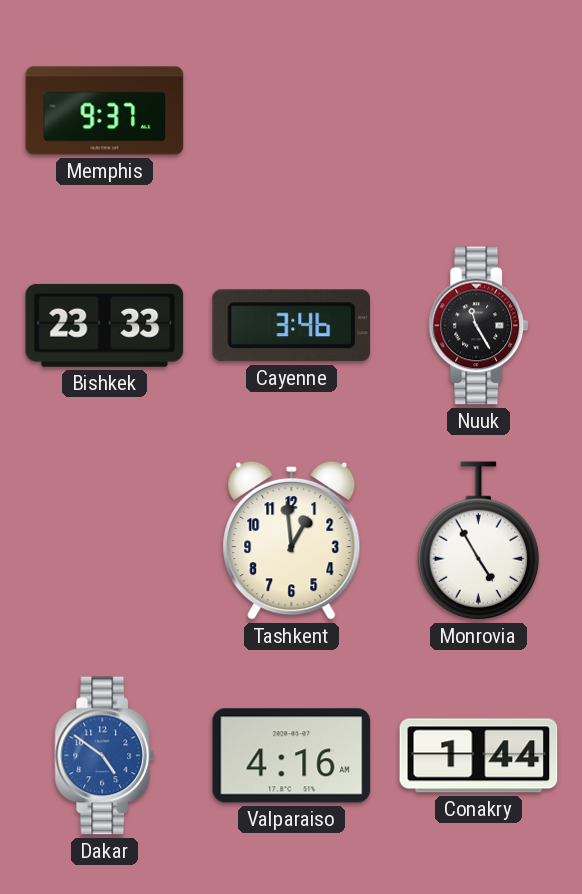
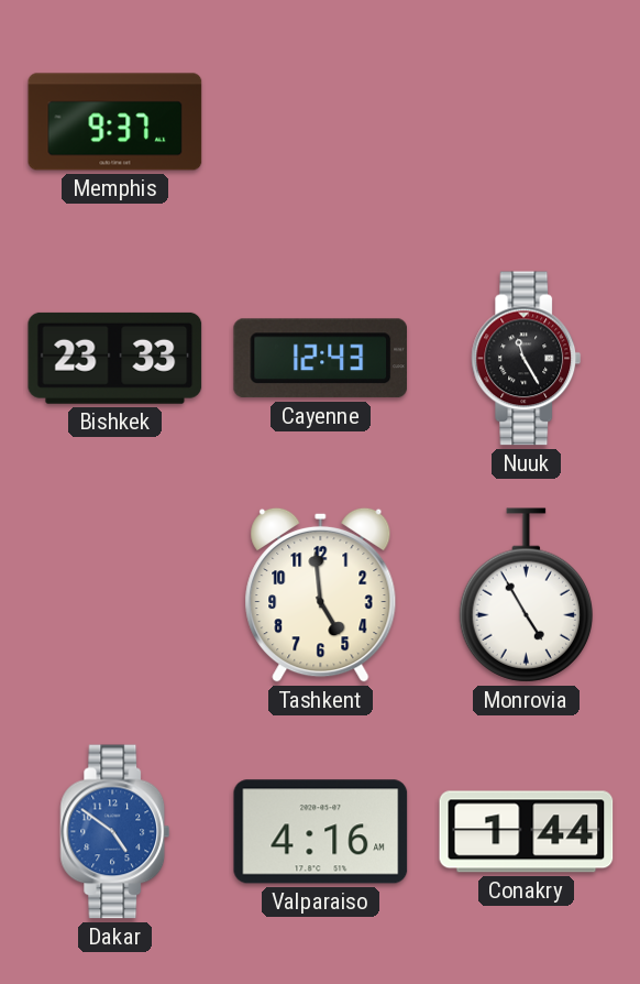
Cayenne: 3:46 -> 12:43
Tashkent: 12:59 -> 4:59
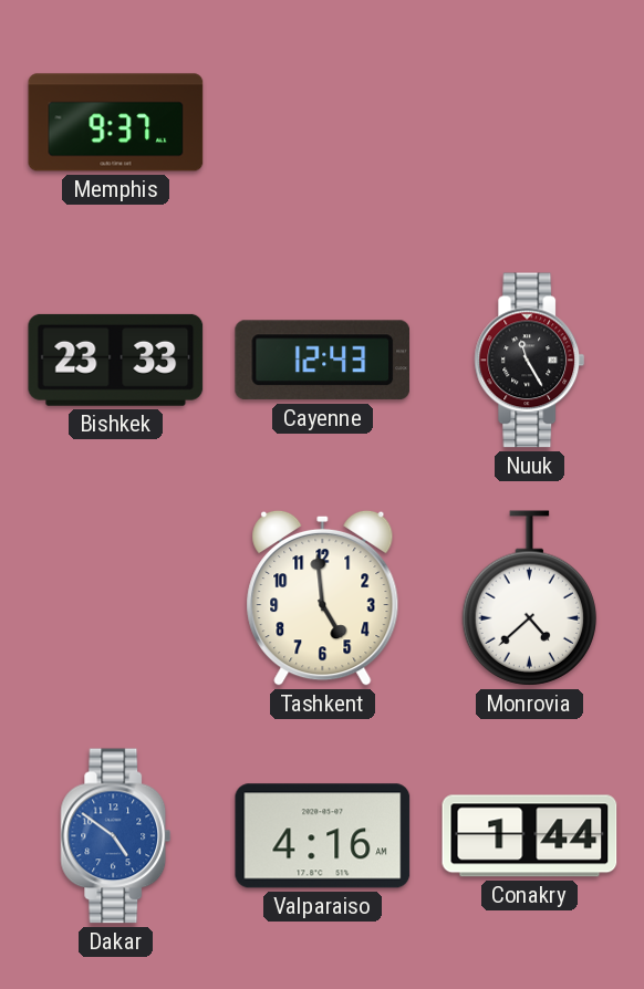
Monrovia: 4:55 -> 4:38
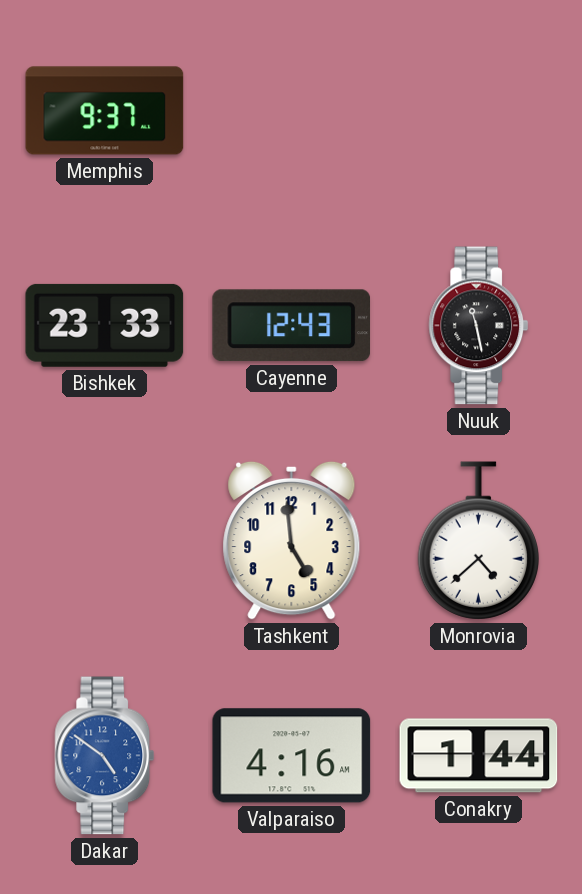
Nuuk: 11:25 -> 11:28
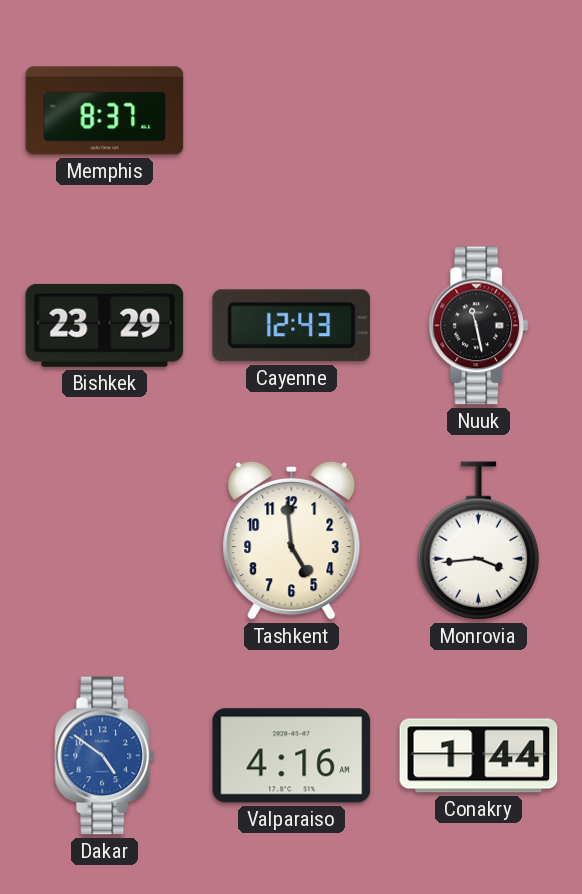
Memphis: 9:37 -> 8:37
Bishkek: 23:33 -> 23:29
Monrovia: 4:38 -> 3:44
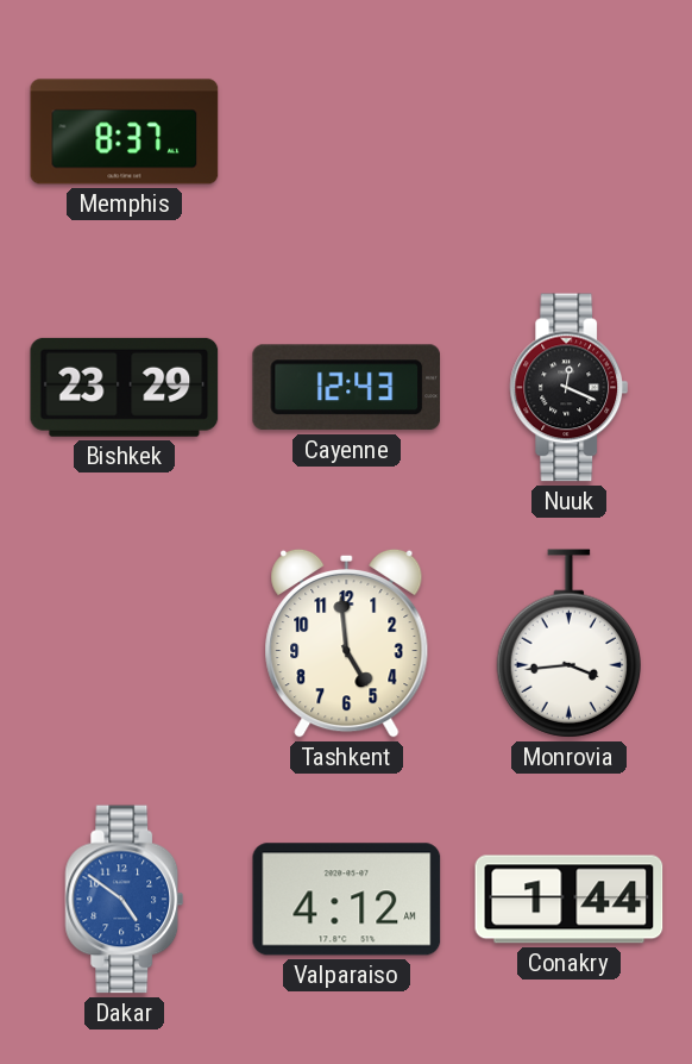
Nuuk: 11:28 -> 12:19
Valparaiso: 4:16 -> 4:12
